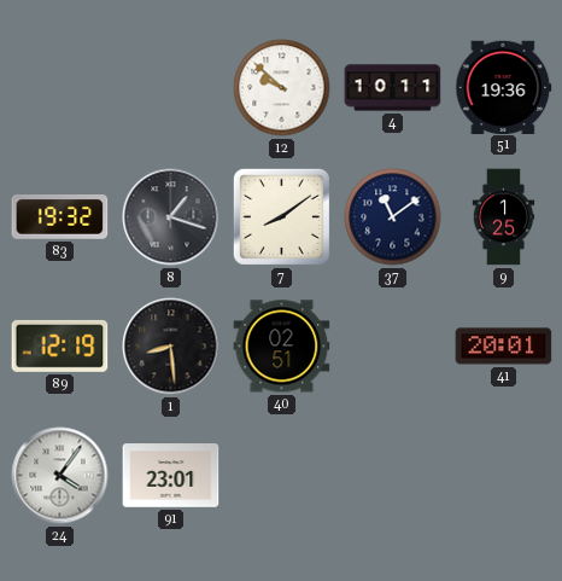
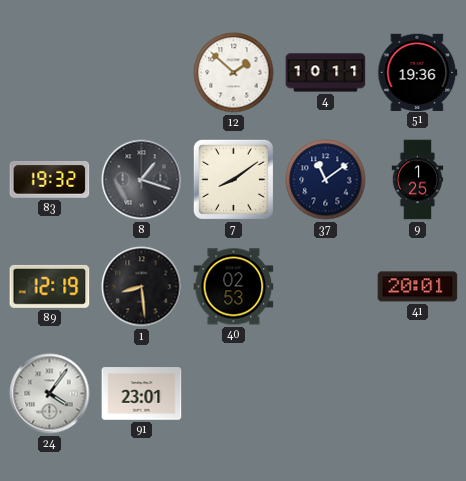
12: 9:52 -> 1:52
40: 02:51 -> 02:53
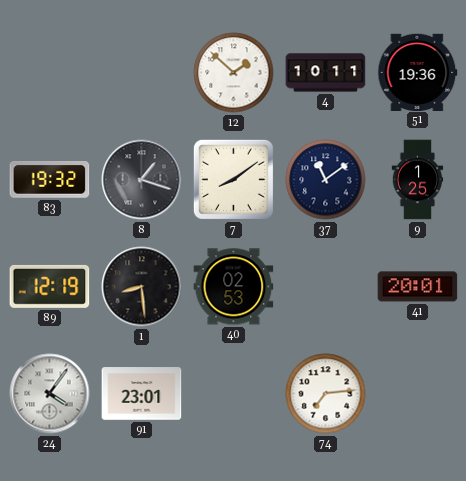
74: none -> 7:14
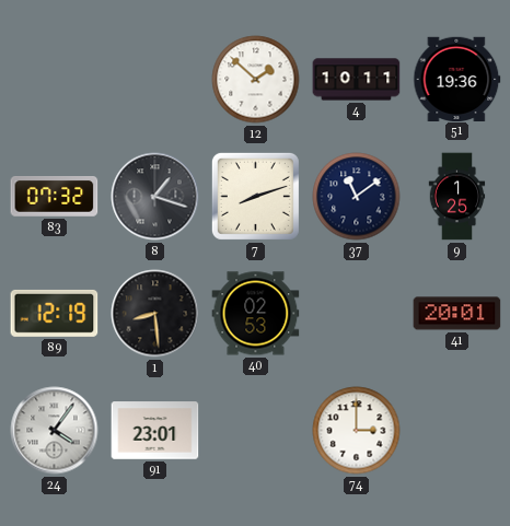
83: 19:32 -> 07:32
7: 8:09 -> 8:12
74: 7:14 -> 3:00
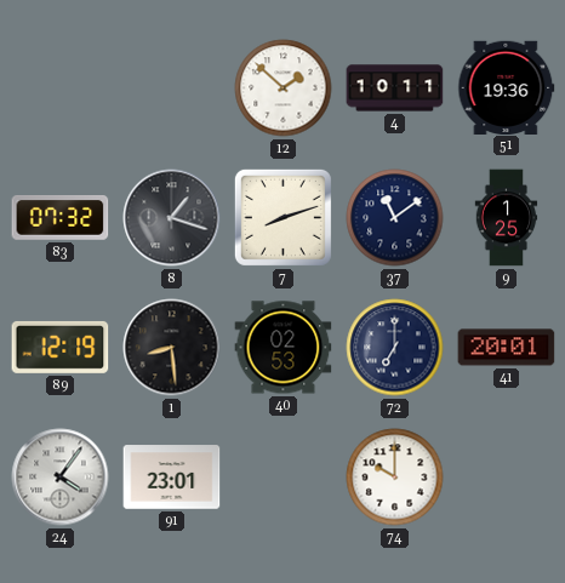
72: none -> 7:00
74: 3:00 -> 10:00
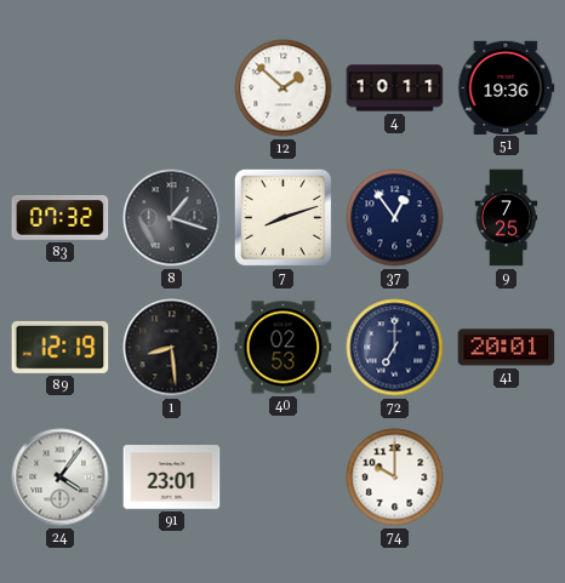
37: 11:09 -> 12:54
9: 1:25 -> 7:25
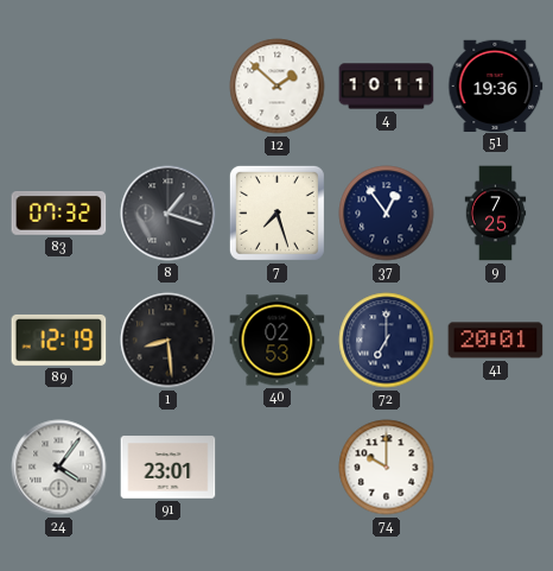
7: 8:12 -> 7:27
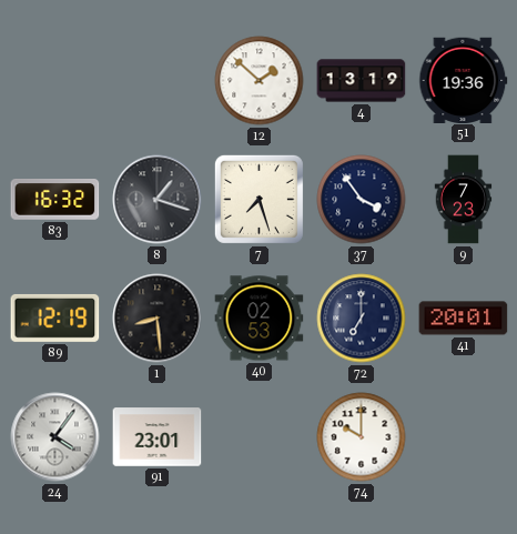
4: 10:11 -> 13:19
83: 07:32 -> 16:32
37: 12:54 -> 3:54
9: 7:25 -> 7:23
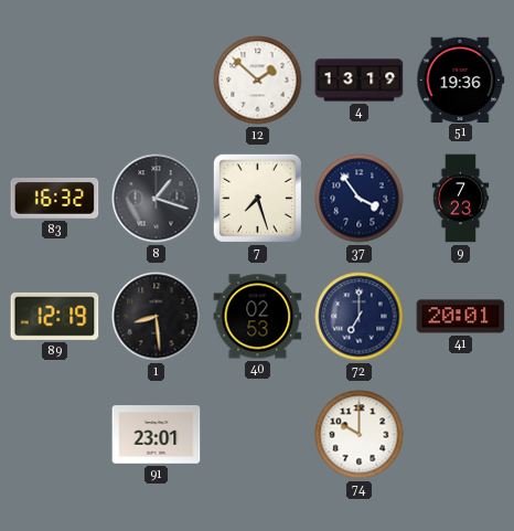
24: 4:06 -> none
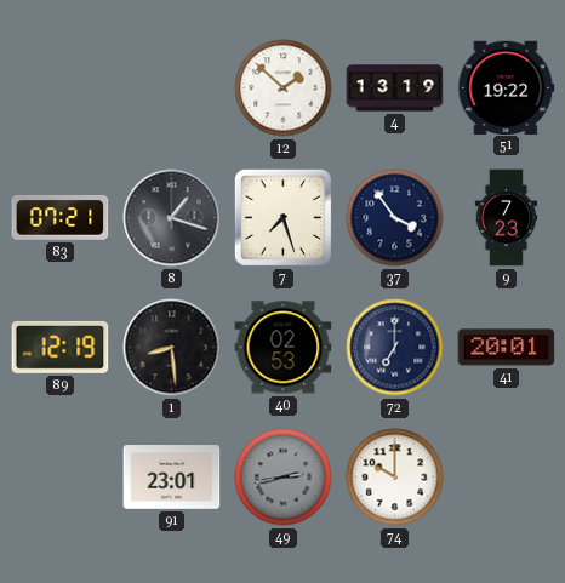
51: 19:36 -> 19:22
83: 16:32 -> 07:21
49: none -> 2:43
